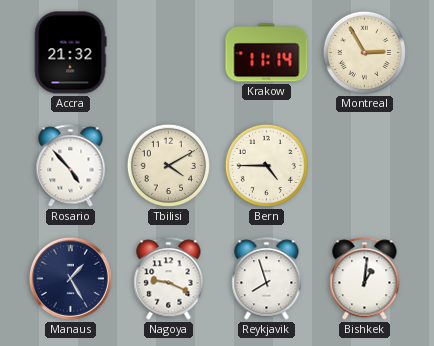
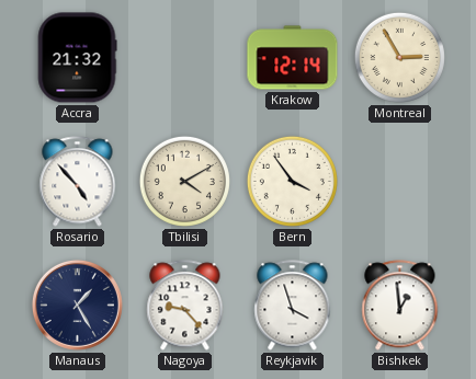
Krakow: 11:14 -> 12:14
Bern: 4:45 -> 3:54
Nagoya: 9:19 -> 9:23
Reykjavik: 7:57 -> 3:57
Bishkek: 1:01 -> 12:59
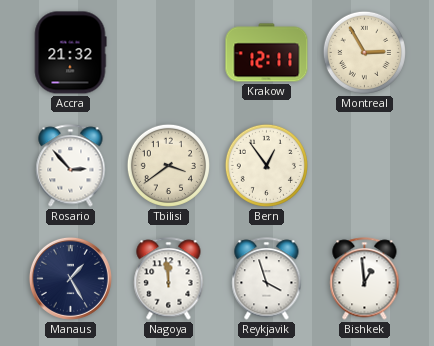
Krakow: 12:14 -> 12:11
Rosario: 4:53 -> 2:53
Tbilisi: 4:10 -> 3:39
Bern: 3:54 -> 12:54
Nagoya: 9:23 -> 11:59
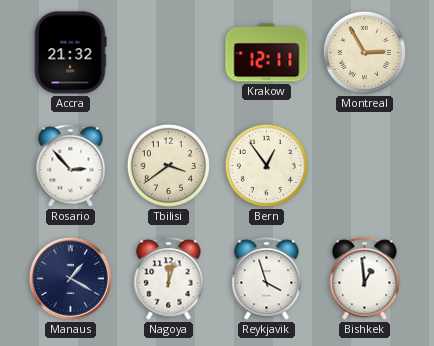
Manaus: 1:25 -> 1:20
Nagoya: 11:59 -> 12:03
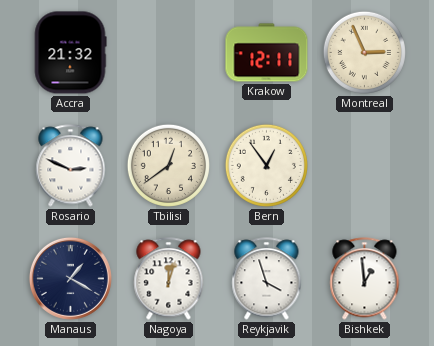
Montreal: 2:55 -> 2:56
Rosario: 2:53 -> 2:49
Tbilisi: 3:39 -> 12:39
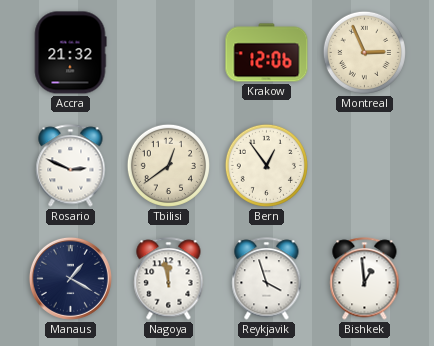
Krakow: 12:11 -> 12:06
Nagoya: 12:03 -> 11:58
